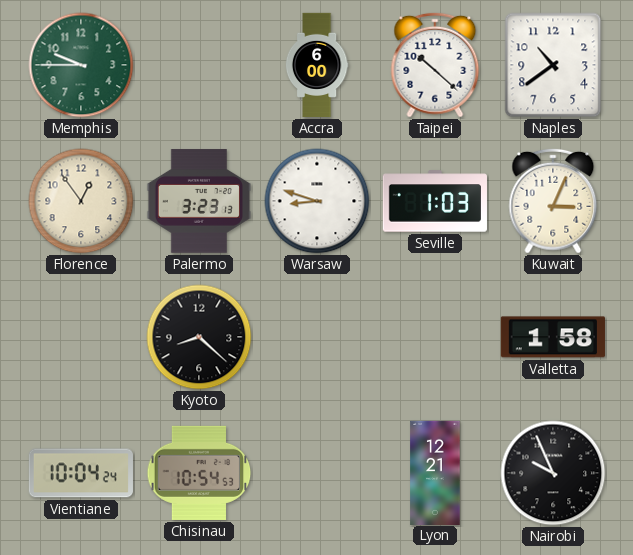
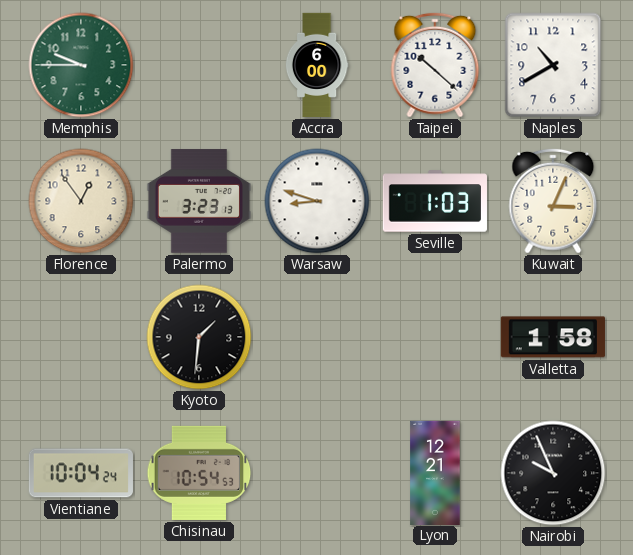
Naples: 10:39 -> 10:40
Kyoto: 8:22 -> 1:31
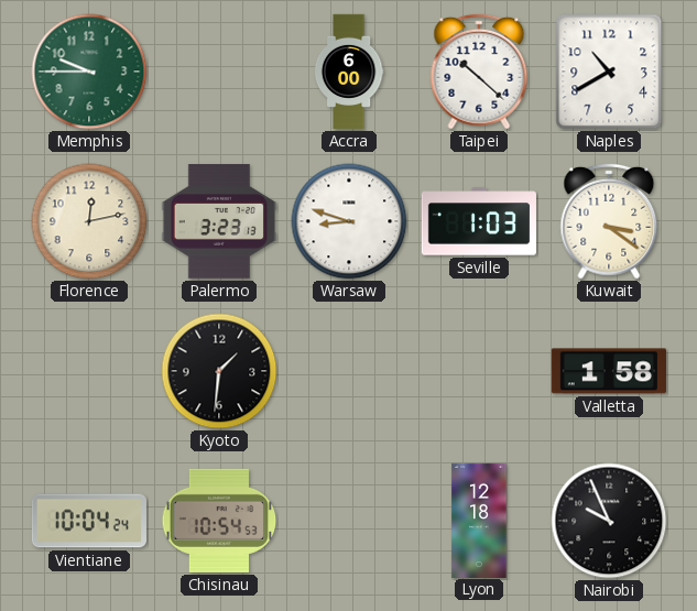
Florence: 12:54 -> 12:13
Kuwait: 3:04 -> 3:21
Lyon: 12:21 -> 12:18
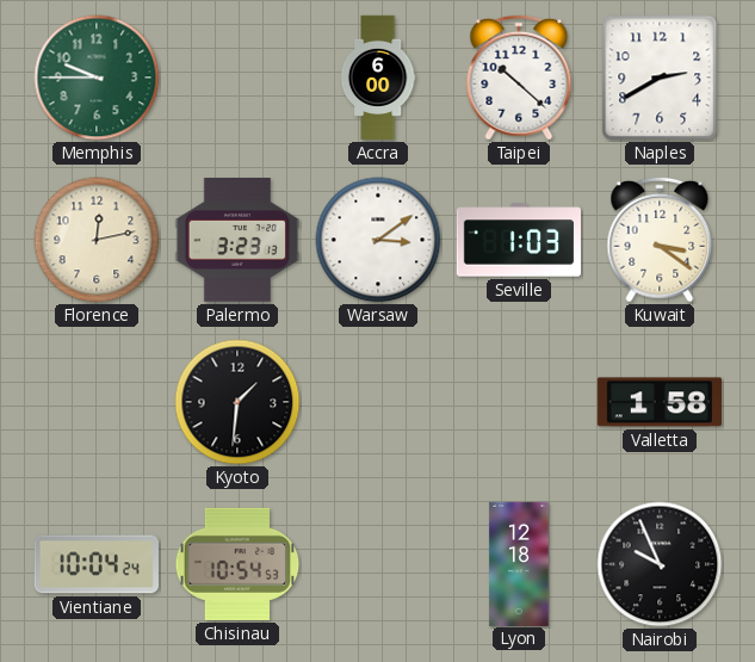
Naples: 10:40 -> 2:40
Warsaw: 8:48 -> 3:09
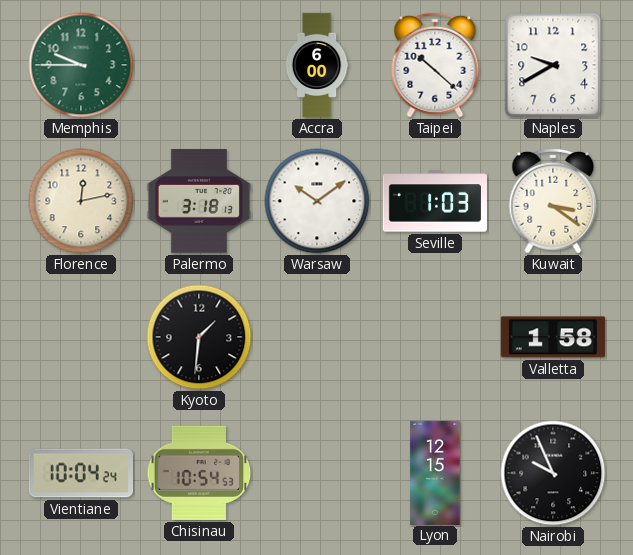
Naples: 2:40 -> 9:40
Palermo: 3:23 -> 3:18
Warsaw: 3:09 -> 10:09
Lyon: 12:18 -> 12:15
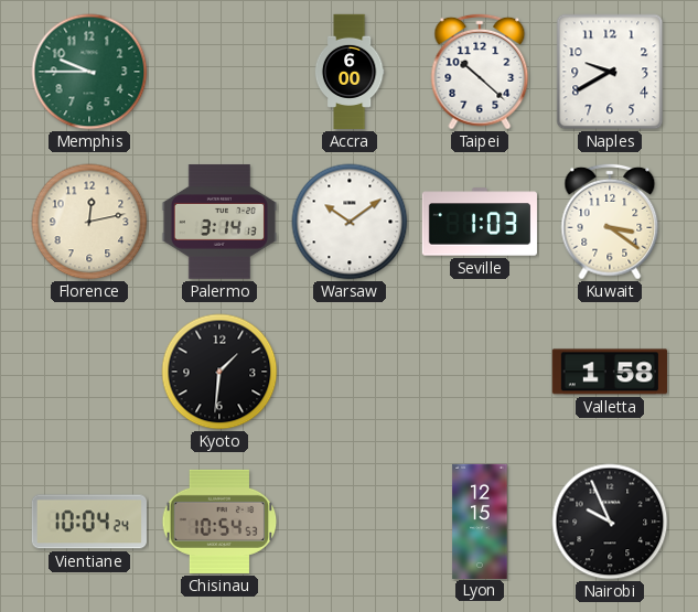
Palermo: 3:18 -> 3:14
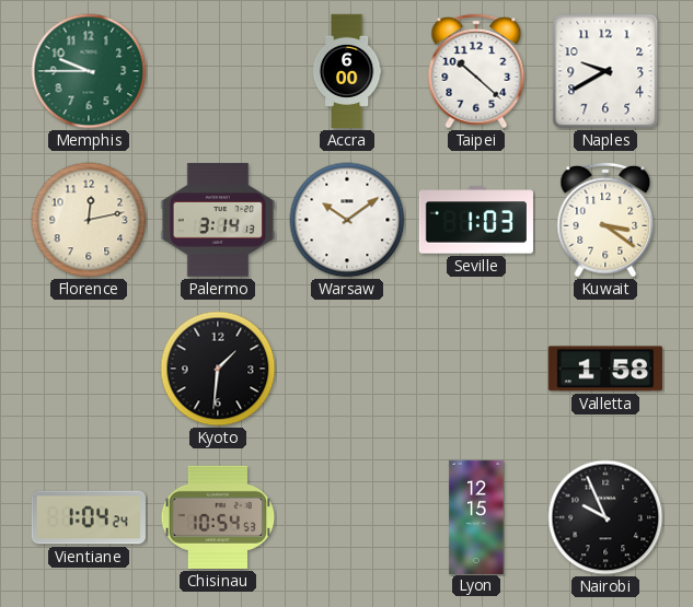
Vientiane: 10:04 -> 1:04
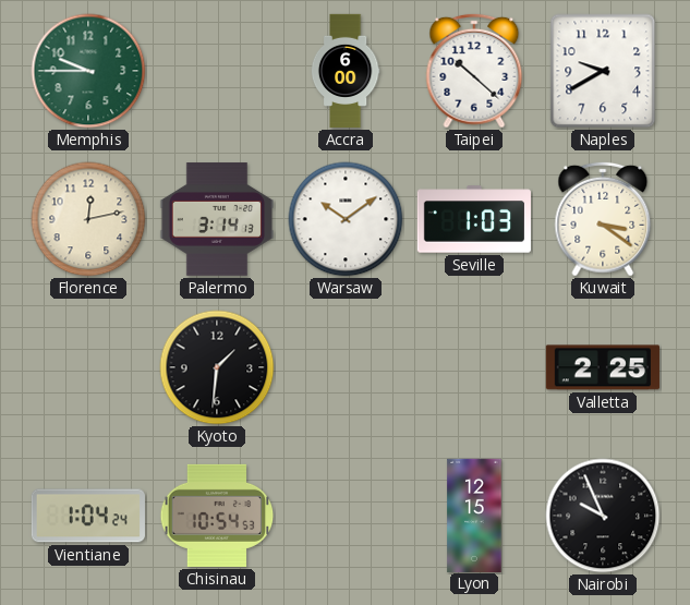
Valletta: 1:58 -> 2:25
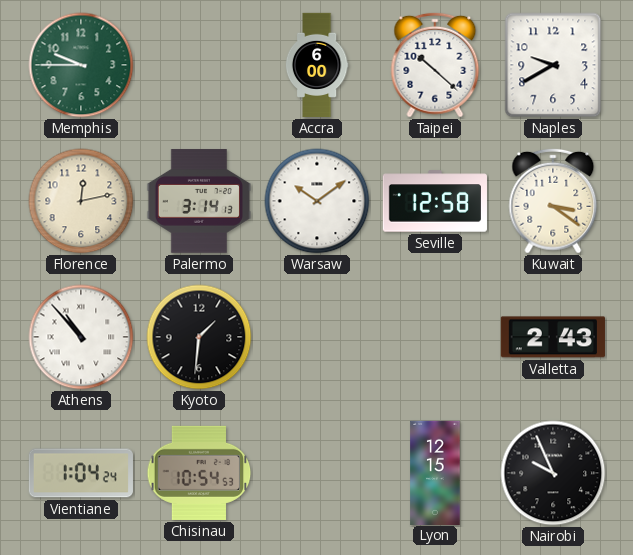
Seville: 1:03 -> 12:58
Athens: none -> 10:53
Valletta: 2:25 -> 2:43
